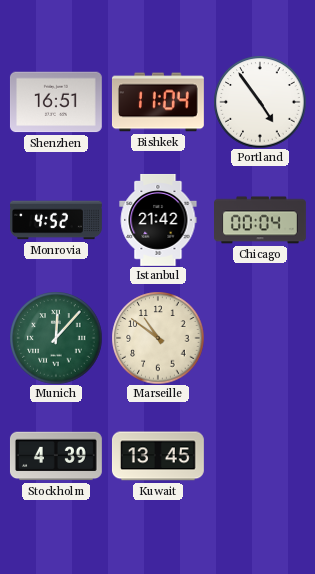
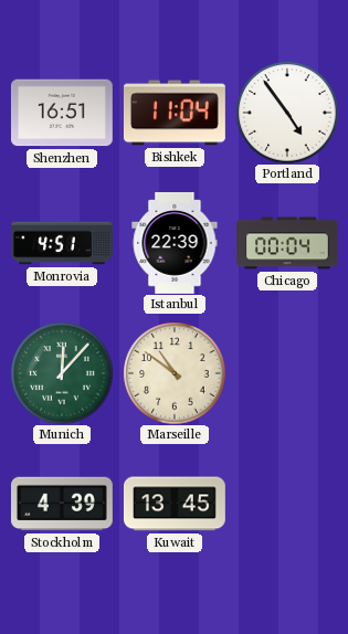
Monrovia: 4:52 -> 4:51
Istanbul: 21:42 -> 22:39
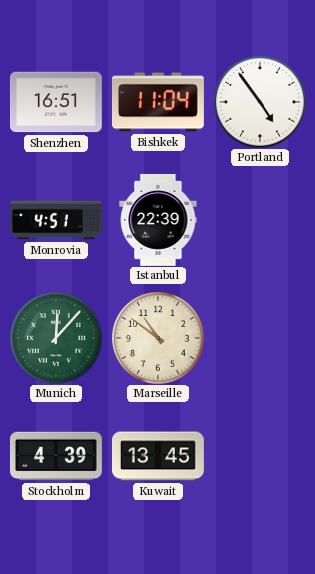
Chicago: 00:04 -> none
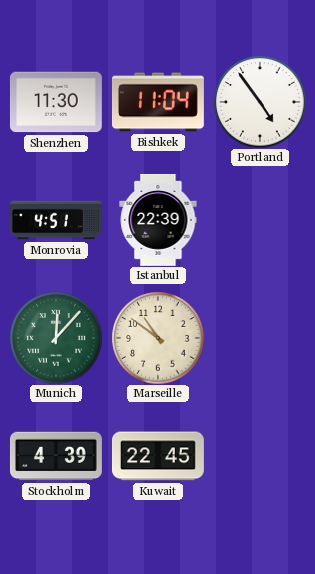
Shenzhen: 16:51 -> 11:30
Kuwait: 13:45 -> 22:45
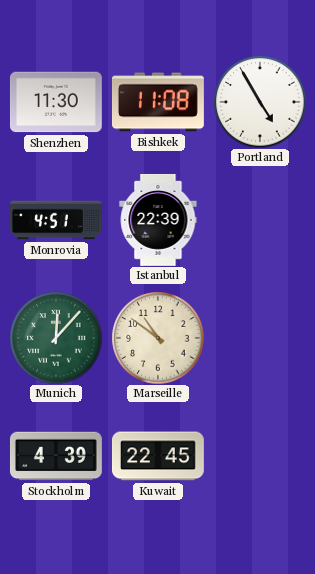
Bishkek: 11:04 -> 11:08
Portland: 4:54 -> 4:55
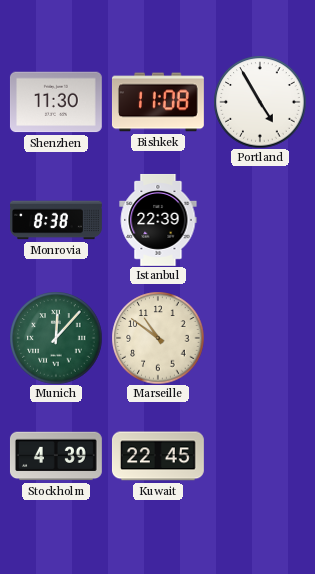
Monrovia: 4:51 -> 8:38
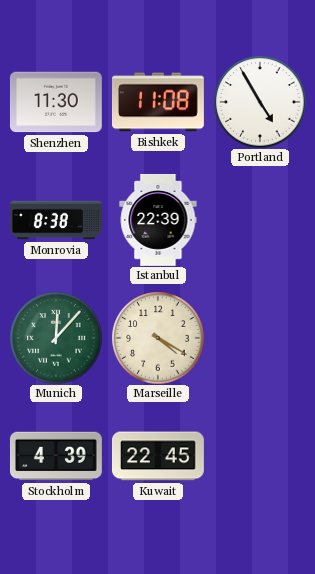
Marseille: 10:51 -> 4:20
